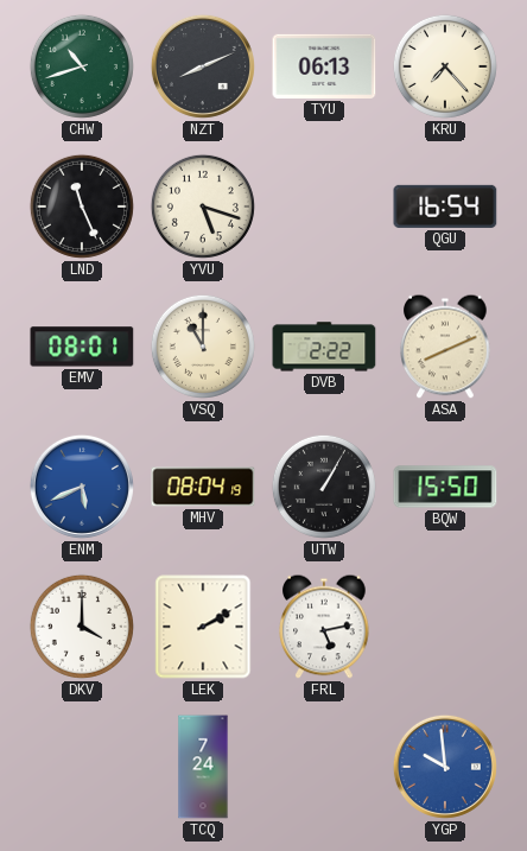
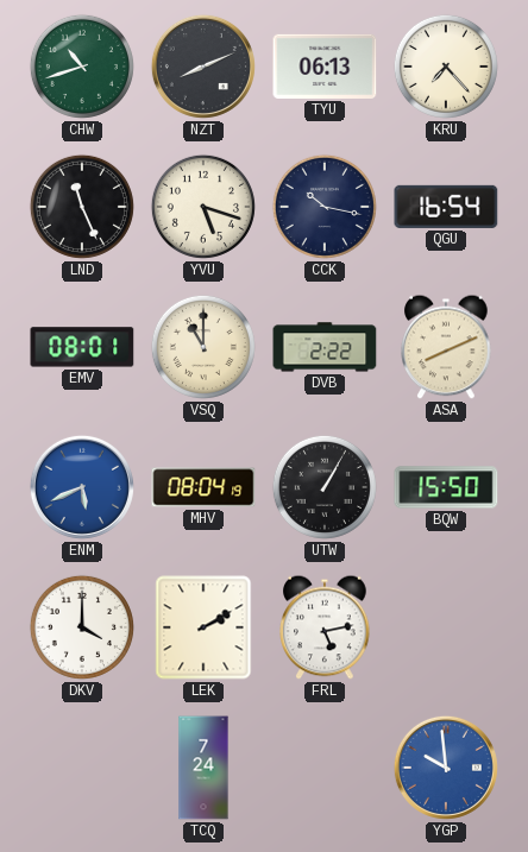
CCK: none -> 10:17
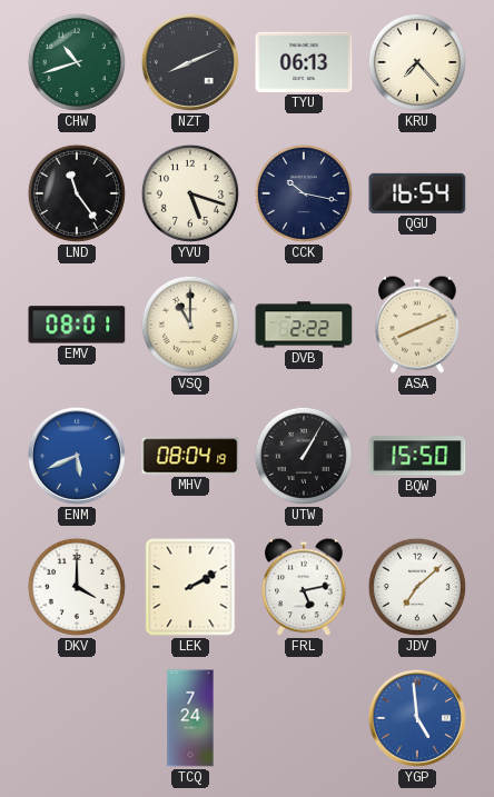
LND: 11:26 -> 11:24
JDV: none -> 7:08
YGP: 9:59 -> 4:59
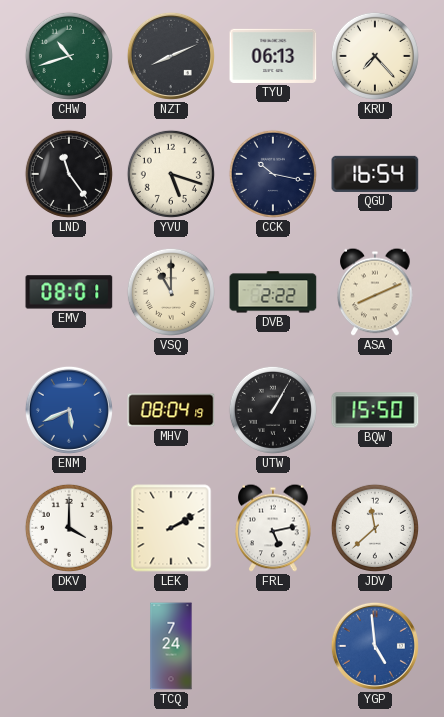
JDV: 7:08 -> 11:38
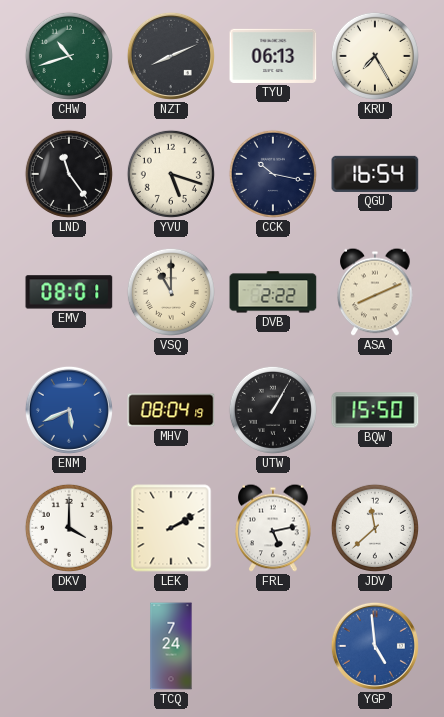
KRU: 7:23 -> 7:25
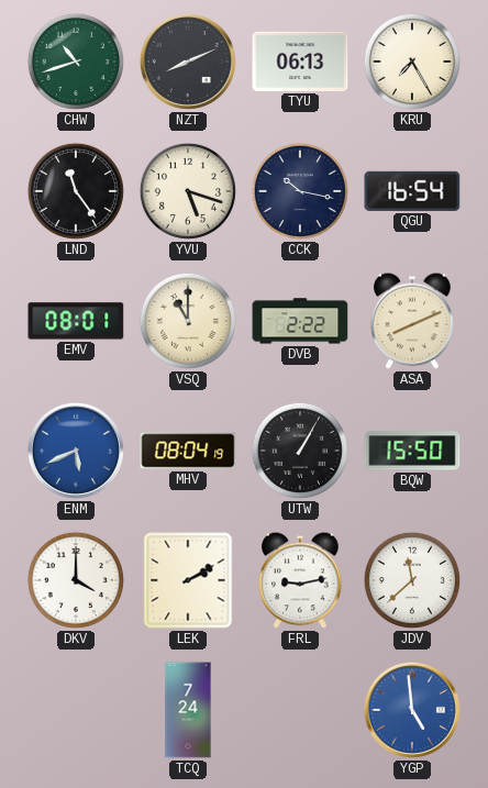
FRL: 5:13 -> 9:13
